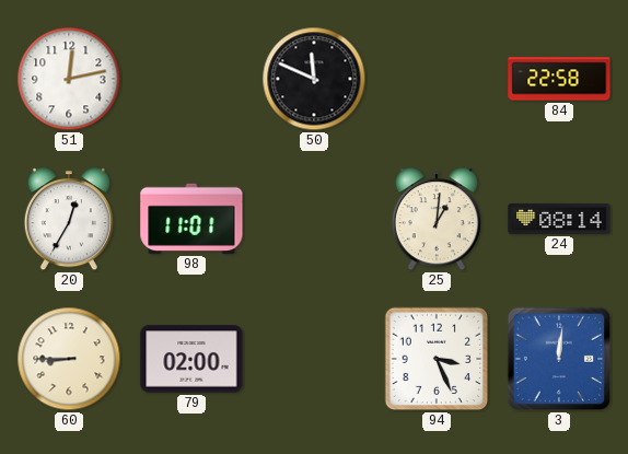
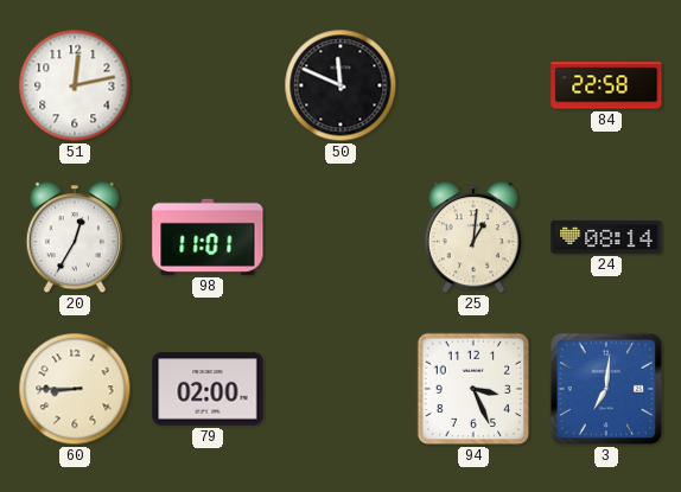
3: 12:01 -> 7:01
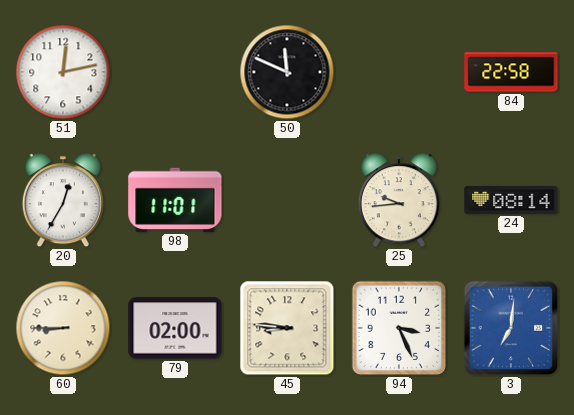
25: 1:01 -> 9:44
45: none -> 8:46
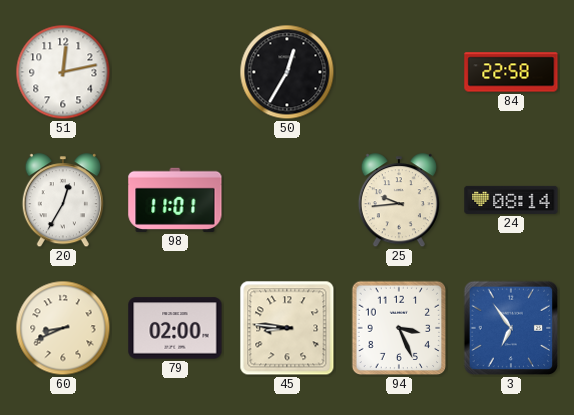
50: 11:49 -> 12:35
60: 8:45 -> 8:41
3: 7:01 -> 6:54
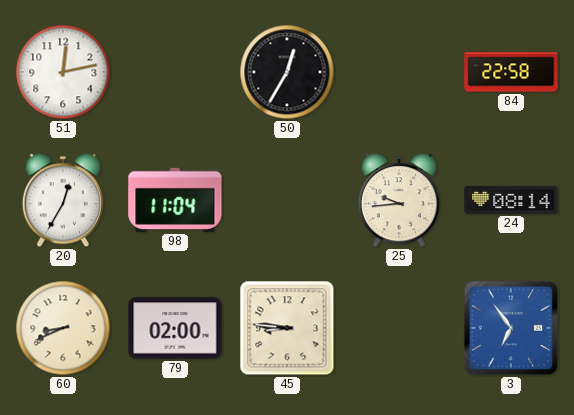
98: 11:01 -> 11:04
94: 3:26 -> none
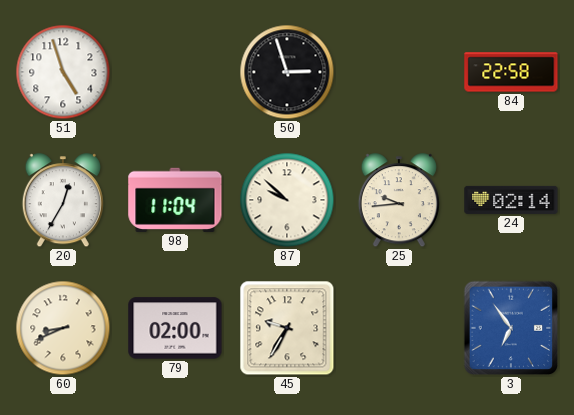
51: 12:13 -> 4:57
50: 12:35 -> 2:57
87: none -> 9:52
24: 08:14 -> 02:14
45: 8:46 -> 9:35
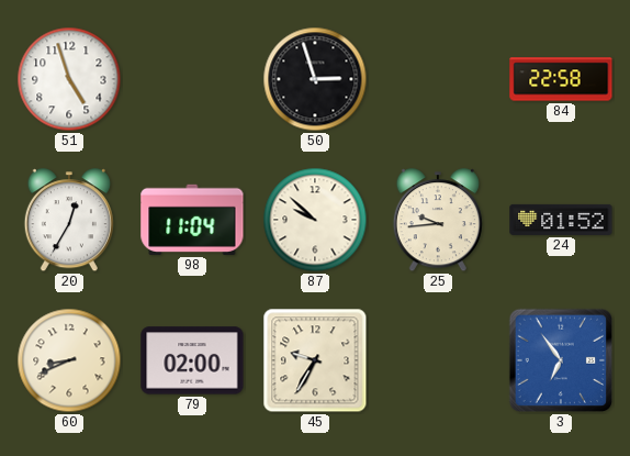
24: 02:14 -> 01:52
